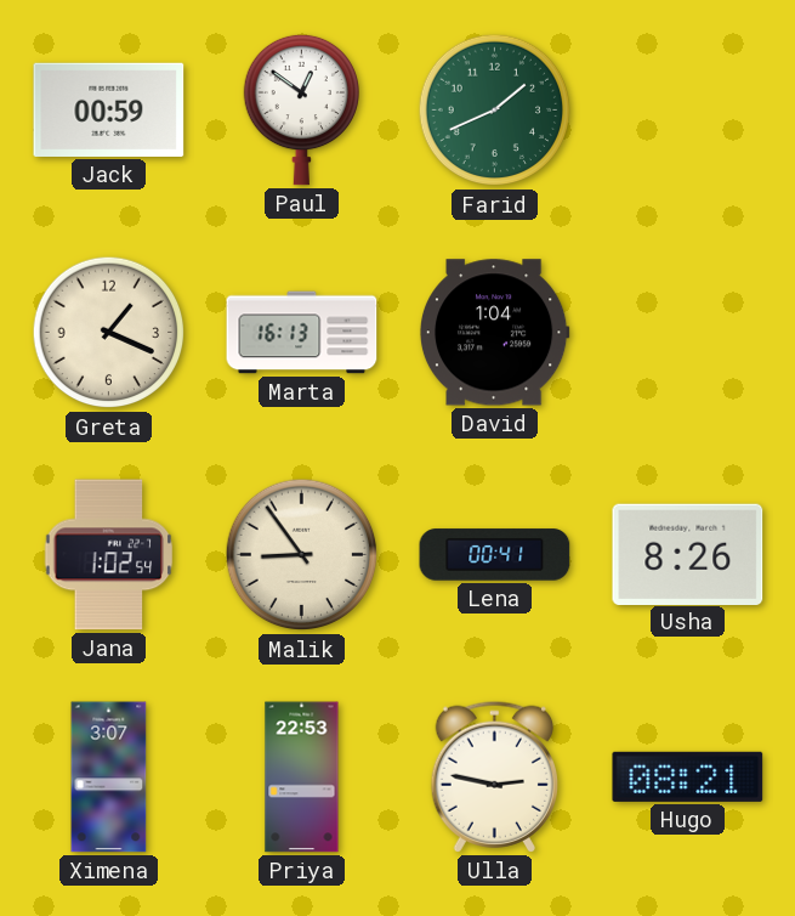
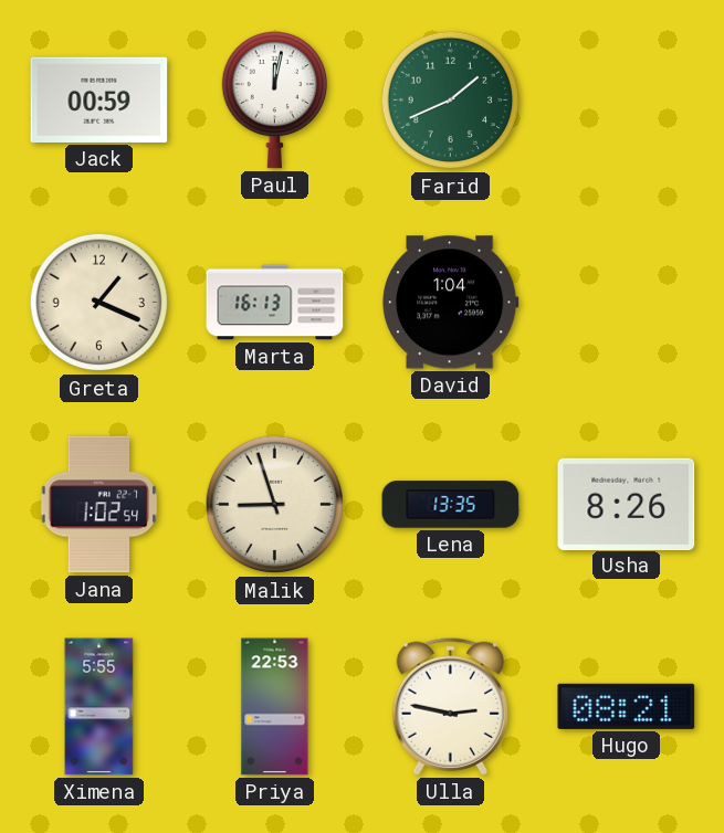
Paul: 12:51 -> 12:02
Malik: 8:54 -> 8:57
Lena: 00:41 -> 13:35
Ximena: 3:07 -> 5:55
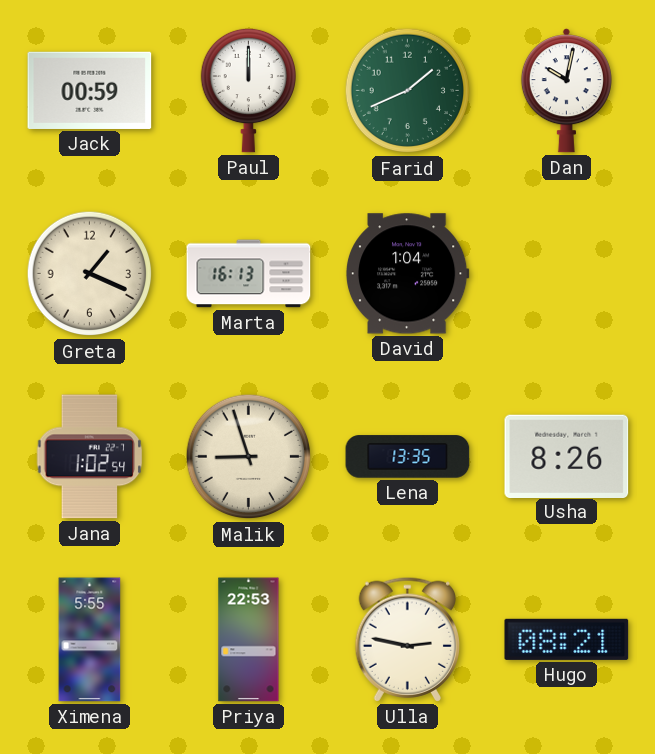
Paul: 12:02 -> 12:00
Dan: none -> 10:02
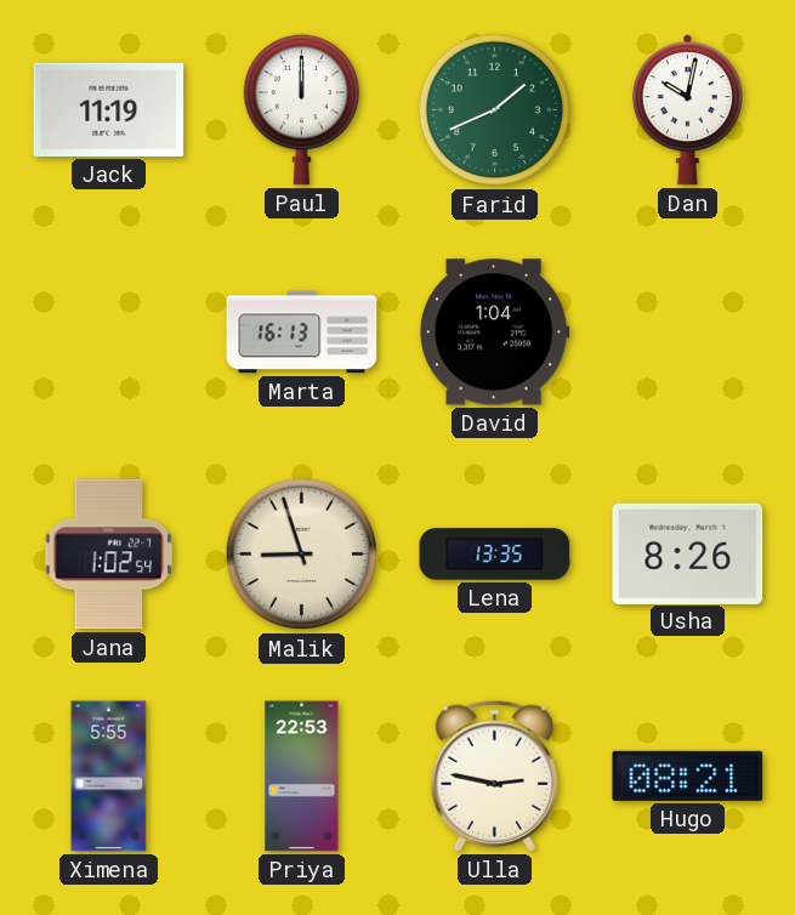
Jack: 00:59 -> 11:19
Greta: 1:19 -> none
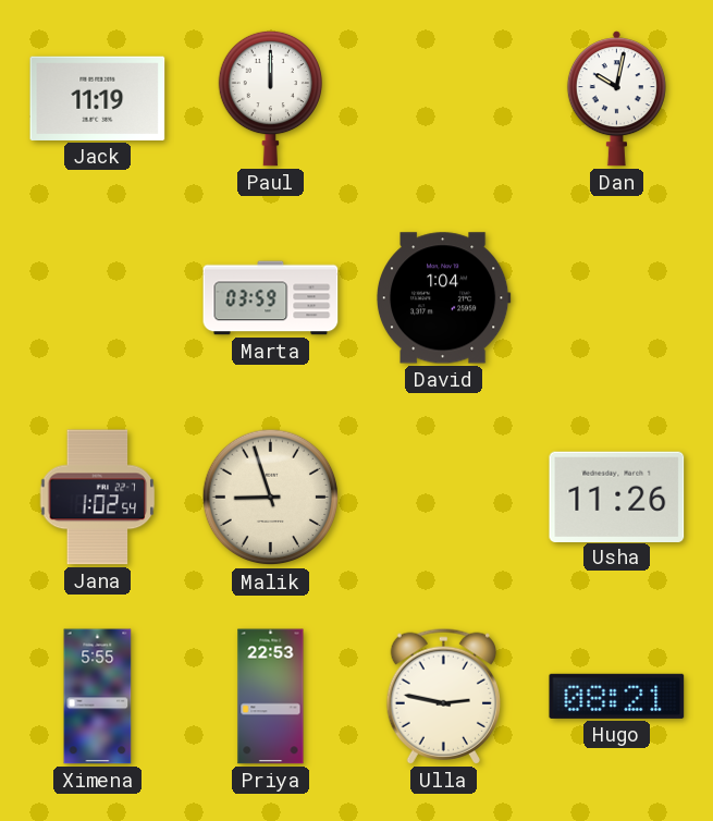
Farid: 1:41 -> none
Marta: 16:13 -> 03:59
Lena: 13:35 -> none
Usha: 8:26 -> 11:26
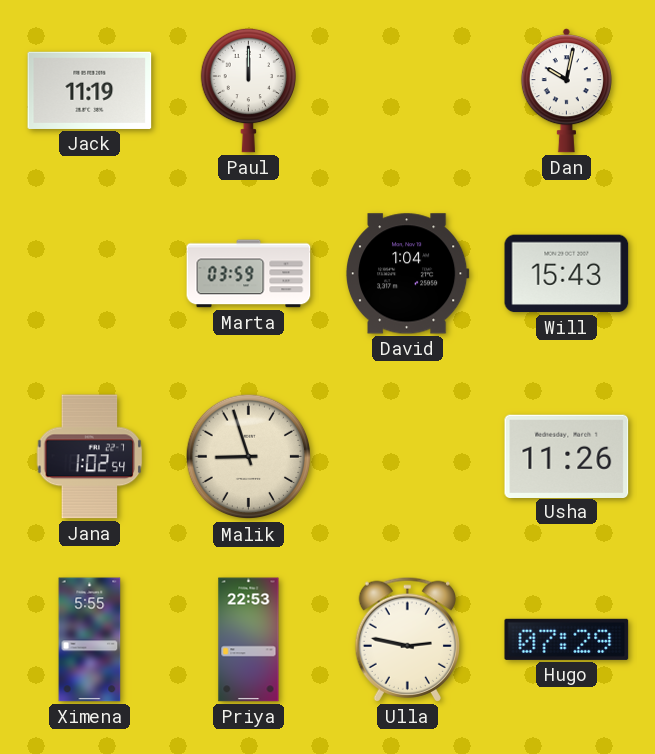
Will: none -> 15:43
Hugo: 08:21 -> 07:29
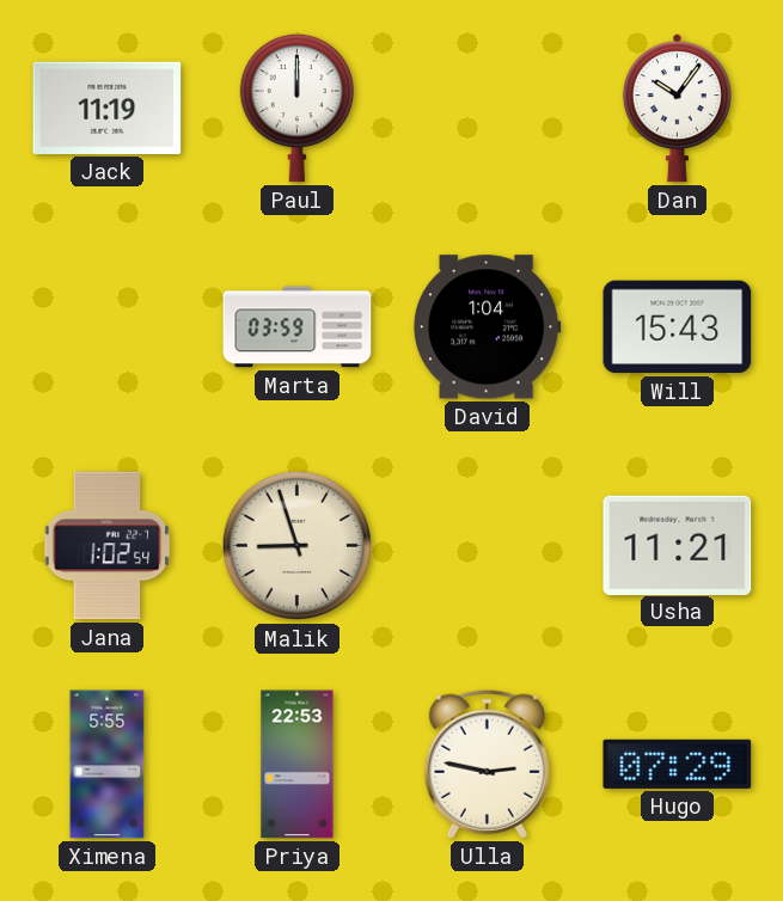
Dan: 10:02 -> 10:06
Usha: 11:26 -> 11:21
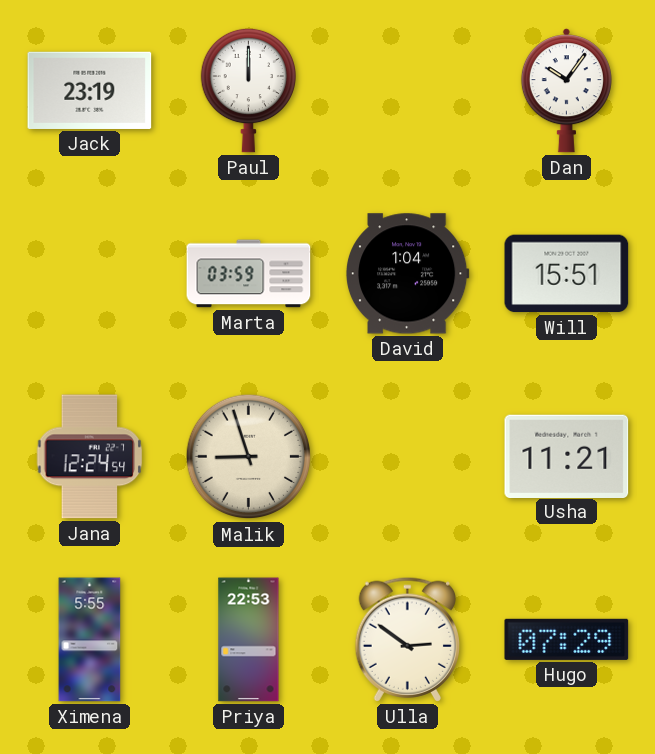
Jack: 11:19 -> 23:19
Will: 15:43 -> 15:51
Jana: 1:02 -> 12:24
Ulla: 2:47 -> 2:51
